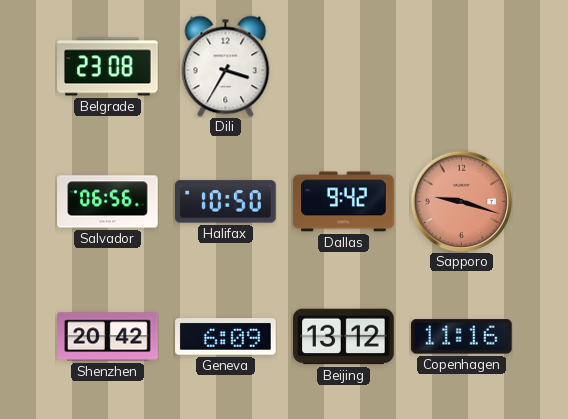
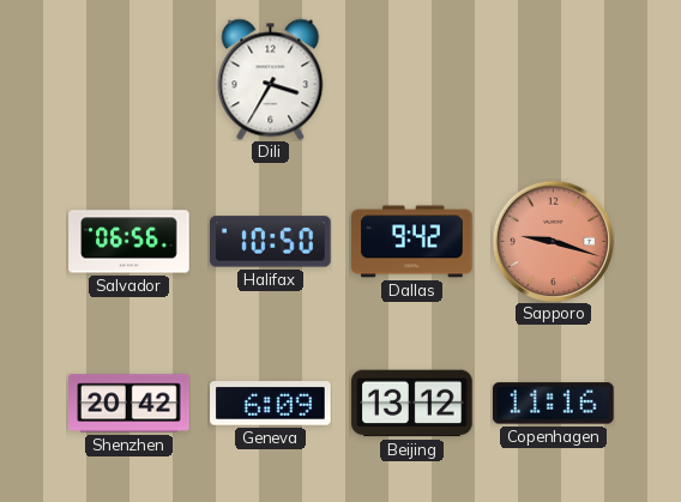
Belgrade: 23:08 -> none
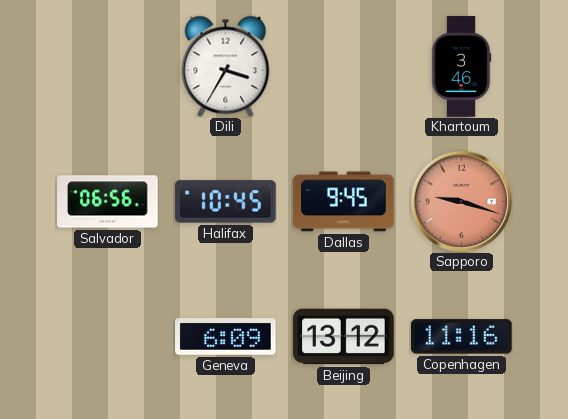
Khartoum: none -> 3:46
Halifax: 10:50 -> 10:45
Dallas: 9:42 -> 9:45
Shenzhen: 20:42 -> none
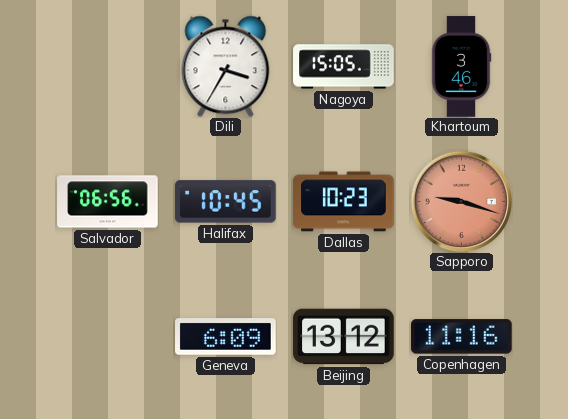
Nagoya: none -> 15:05
Dallas: 9:45 -> 10:23
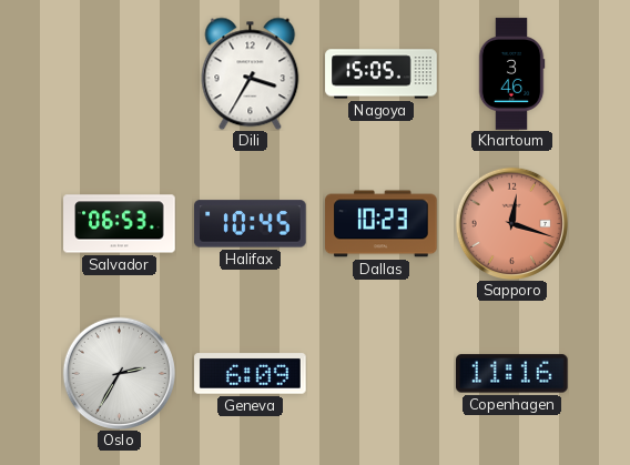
Salvador: 06:56 -> 06:53
Sapporo: 9:18 -> 12:18
Oslo: none -> 2:35
Beijing: 13:12 -> none
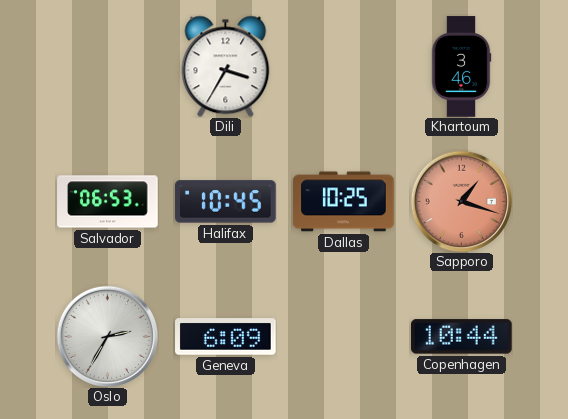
Nagoya: 15:05 -> none
Dallas: 10:23 -> 10:25
Sapporo: 12:18 -> 1:18
Copenhagen: 11:16 -> 10:44
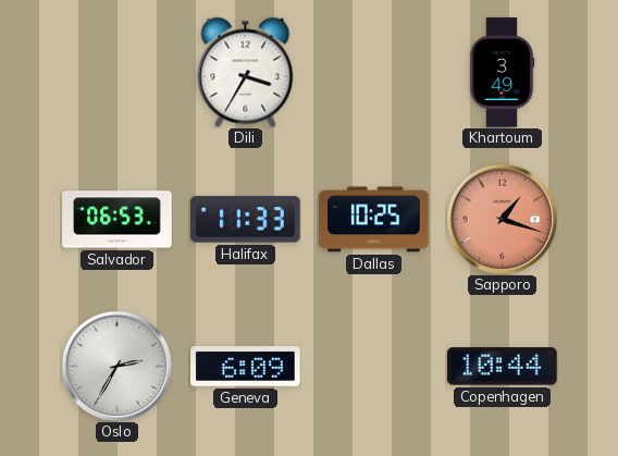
Khartoum: 3:46 -> 3:49
Halifax: 10:45 -> 11:33
